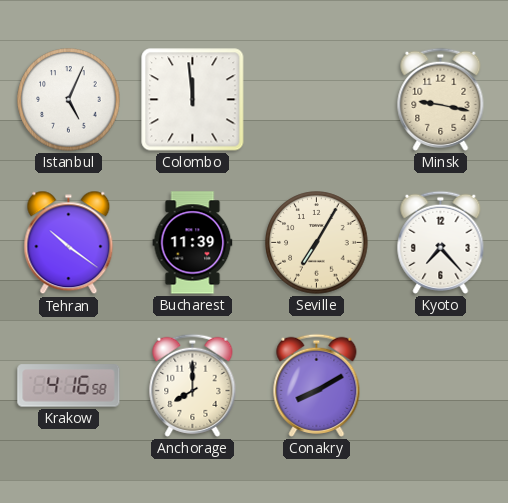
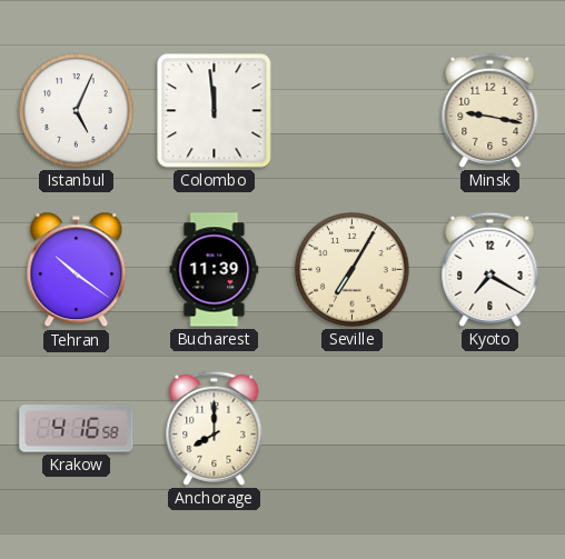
Kyoto: 7:23 -> 7:20
Conakry: 8:10 -> none
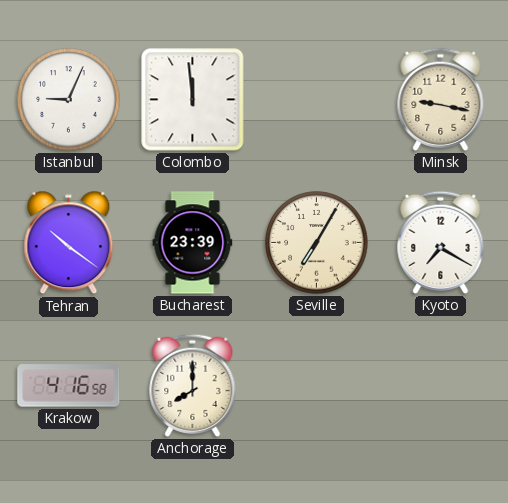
Istanbul: 5:04 -> 9:04
Bucharest: 11:39 -> 23:39
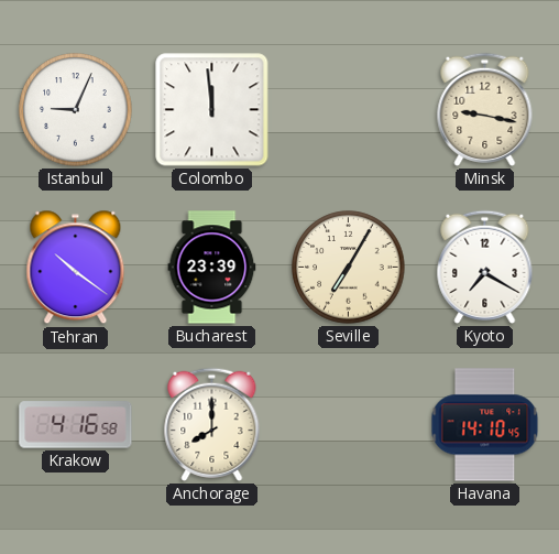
Havana: none -> 14:10
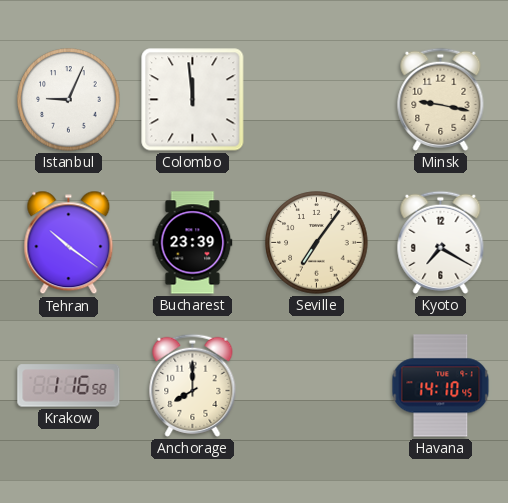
Seville: 7:05 -> 7:06
Krakow: 4:16 -> 1:16
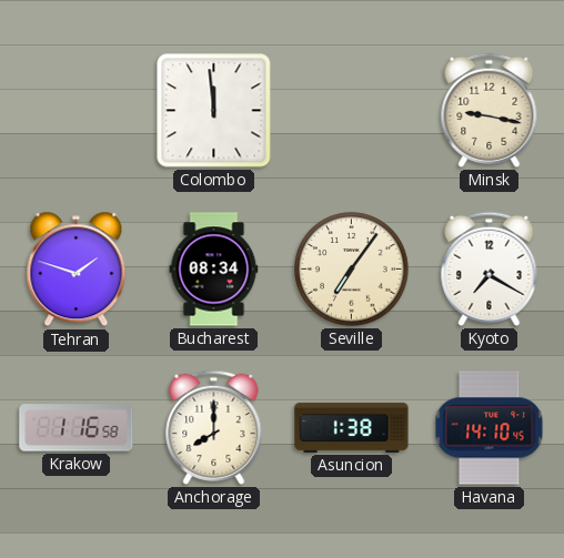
Istanbul: 9:04 -> none
Tehran: 10:21 -> 1:48
Bucharest: 23:39 -> 08:34
Asuncion: none -> 1:38
